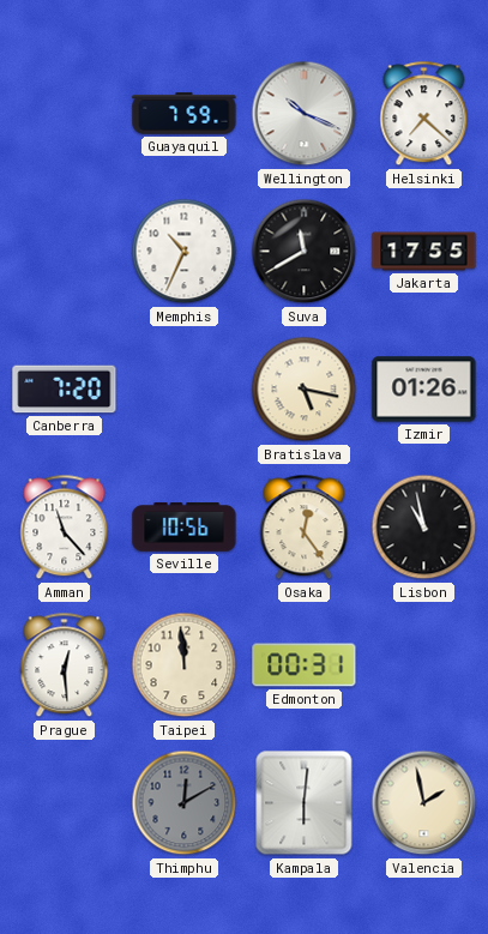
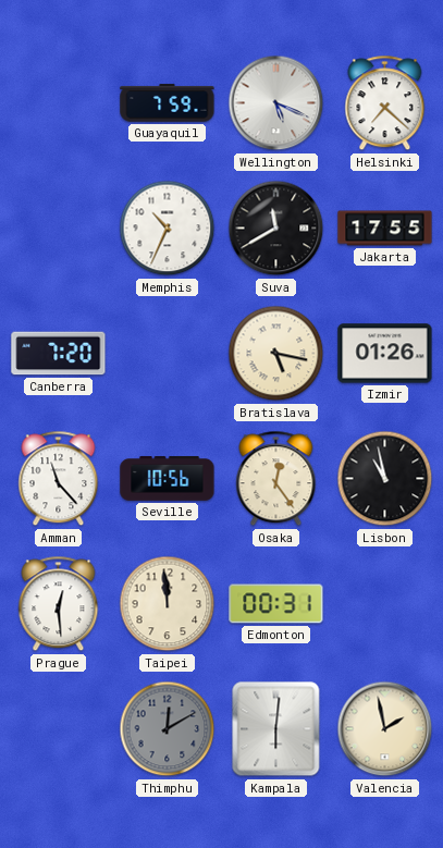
Wellington: 10:19 -> 5:19
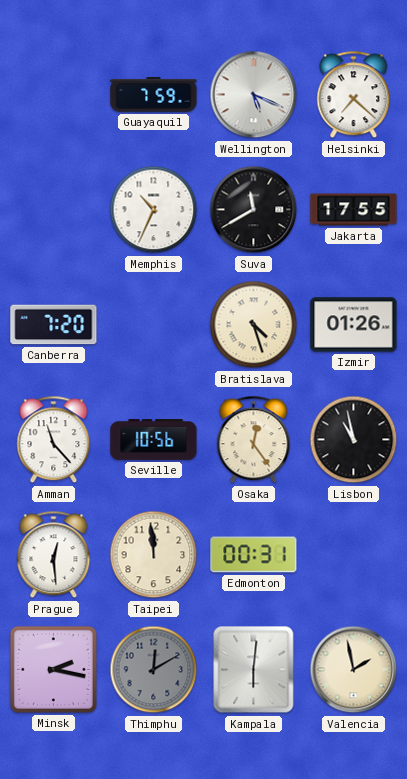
Bratislava: 5:17 -> 4:27
Minsk: none -> 2:17
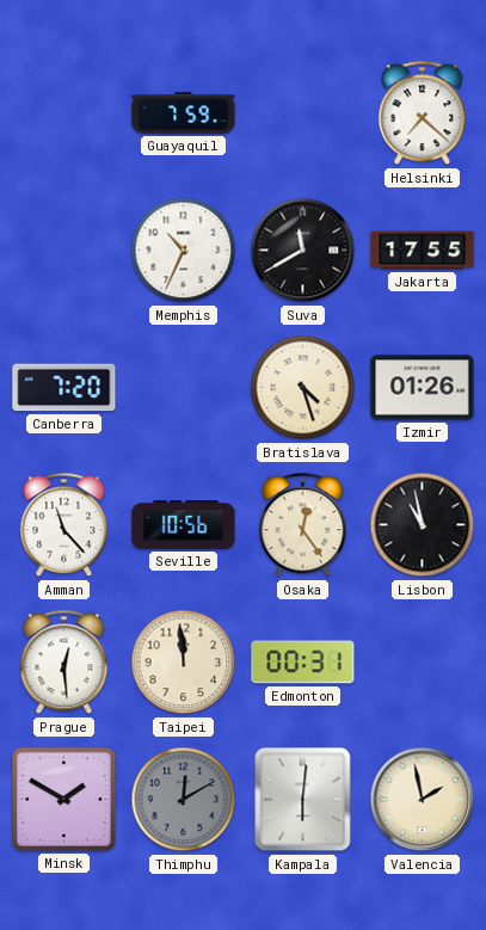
Wellington: 5:19 -> none
Minsk: 2:17 -> 1:50
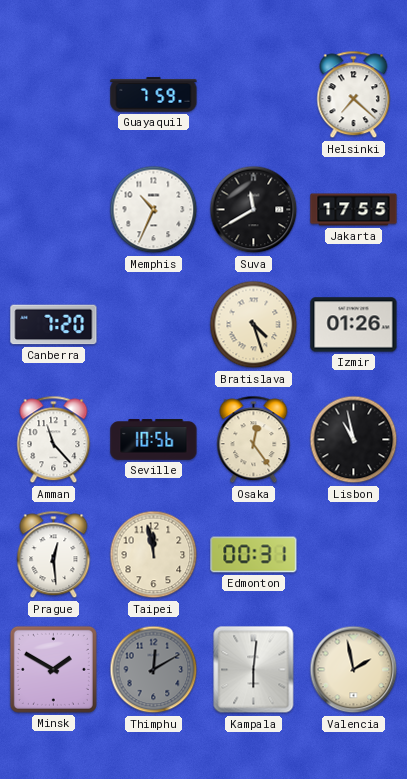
Taipei: 11:59 -> 11:58
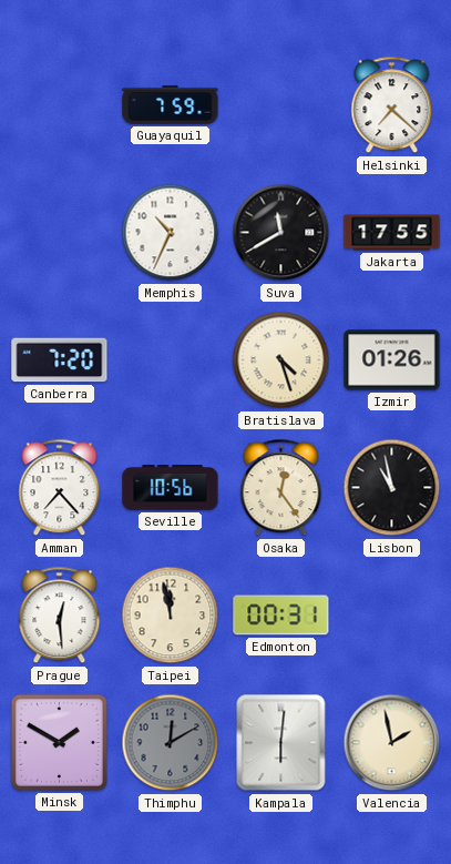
Amman: 11:23 -> 7:23
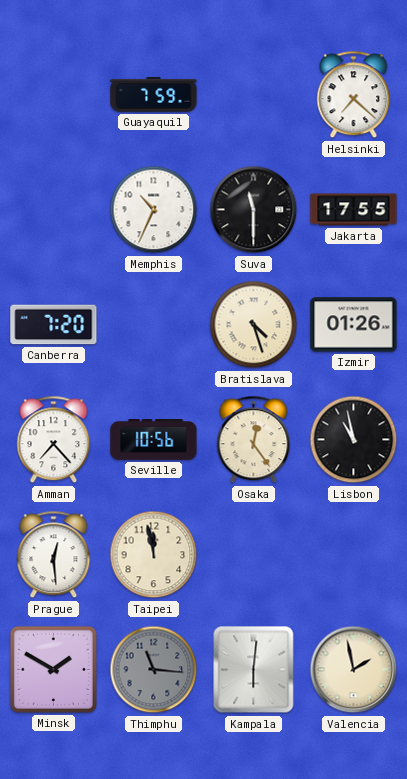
Suva: 11:40 -> 11:30
Edmonton: 00:31 -> none
Thimphu: 12:10 -> 11:16
